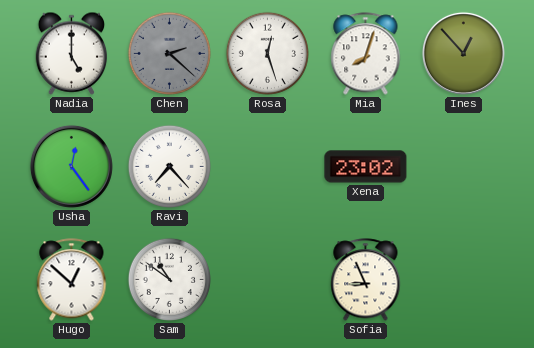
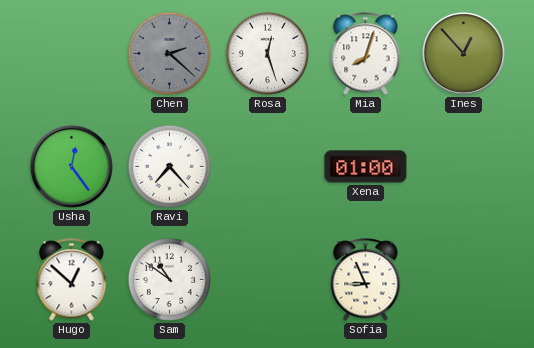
Nadia: 5:00 -> none
Xena: 23:02 -> 01:00
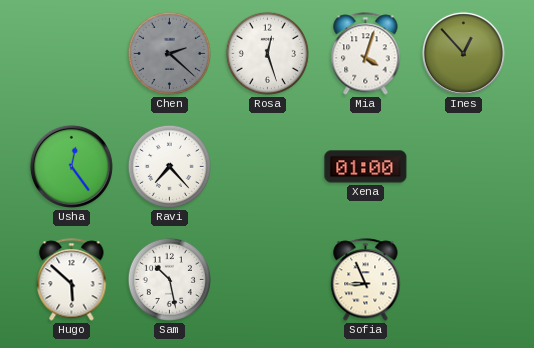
Mia: 8:03 -> 4:03
Hugo: 12:52 -> 5:52
Sam: 10:51 -> 10:28
